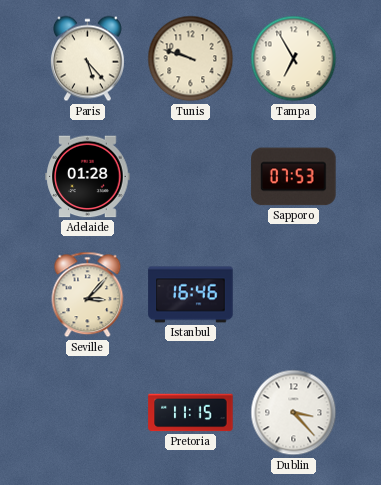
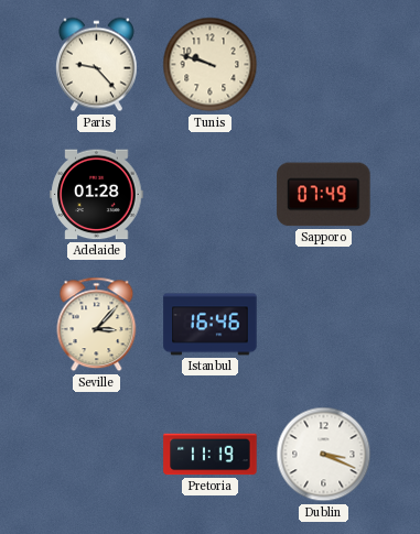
Paris: 5:23 -> 9:23
Tampa: 6:55 -> none
Sapporo: 07:53 -> 07:49
Pretoria: 11:15 -> 11:19
Dublin: 3:23 -> 3:19
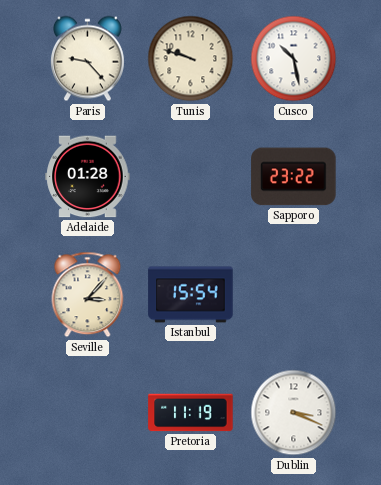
Cusco: none -> 10:28
Sapporo: 07:49 -> 23:22
Istanbul: 16:46 -> 15:54
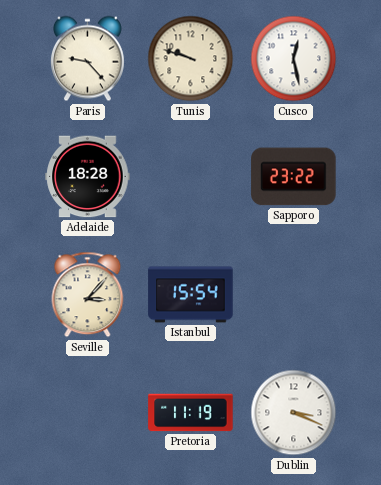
Cusco: 10:28 -> 12:28
Adelaide: 01:28 -> 18:28
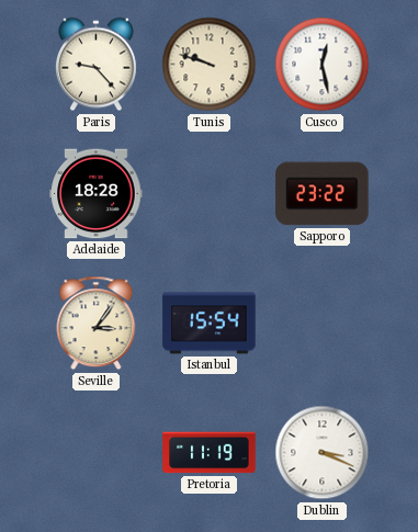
Seville: 3:07 -> 3:06
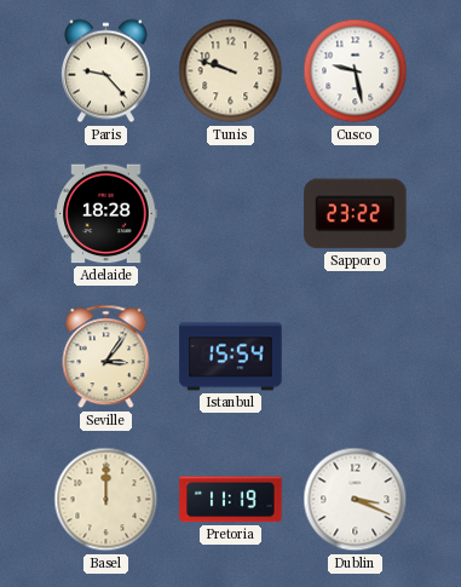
Cusco: 12:28 -> 9:28
Basel: none -> 12:00
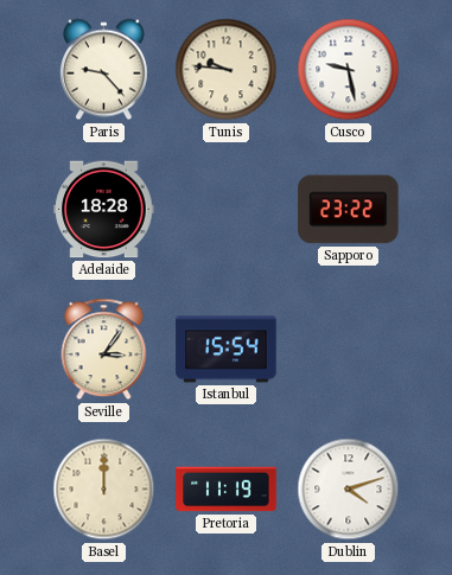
Tunis: 9:48 -> 9:46
Dublin: 3:19 -> 4:12
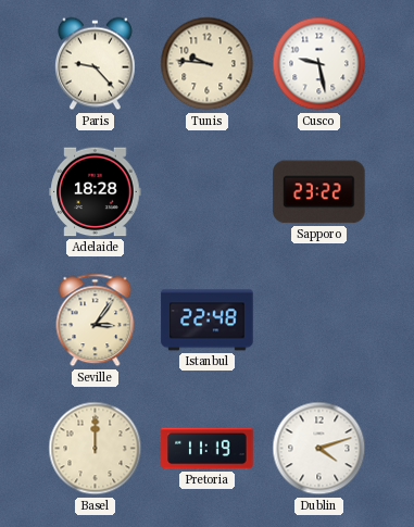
Istanbul: 15:54 -> 22:48
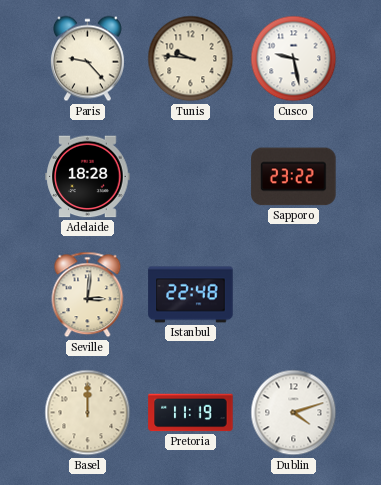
Seville: 3:06 -> 3:01
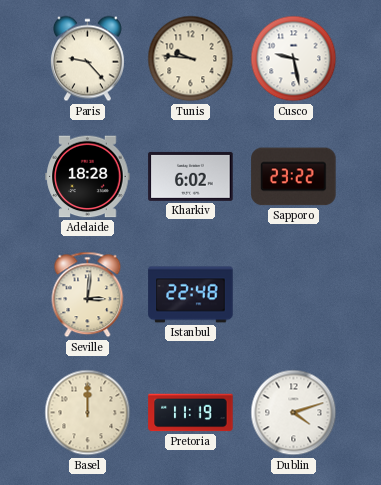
Kharkiv: none -> 6:02
